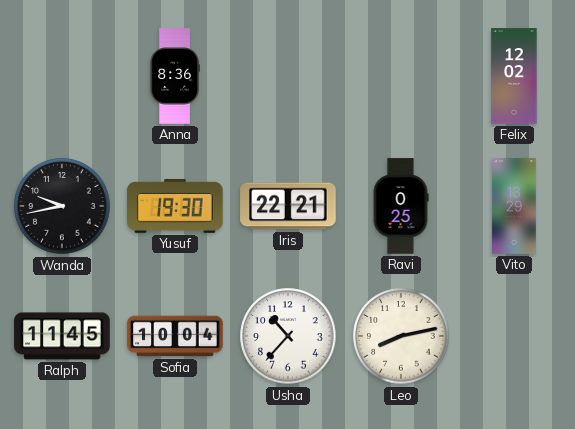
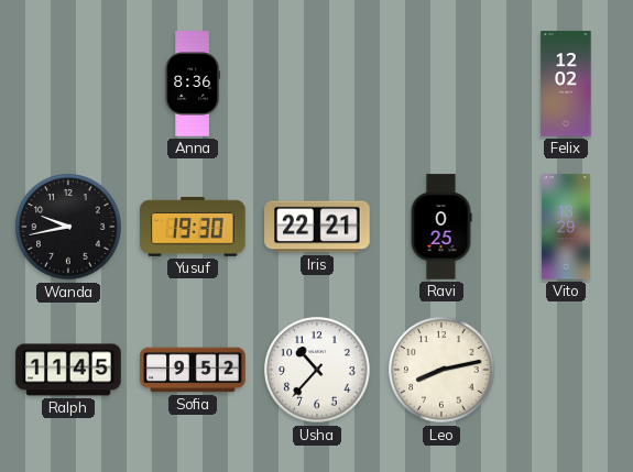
Sofia: 10:04 -> 9:52
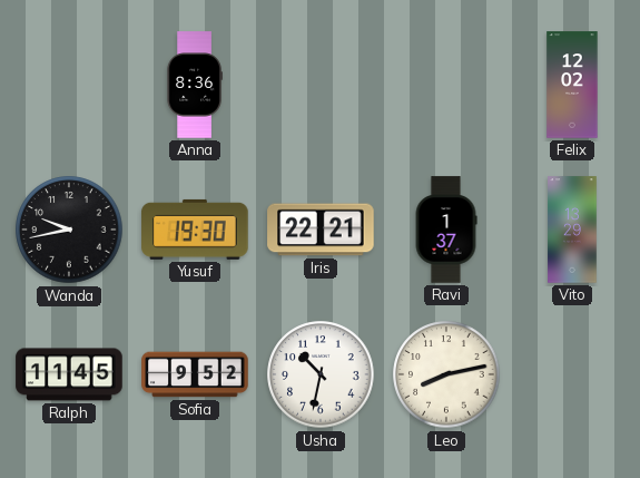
Ravi: 0:25 -> 1:37
Usha: 10:37 -> 10:32
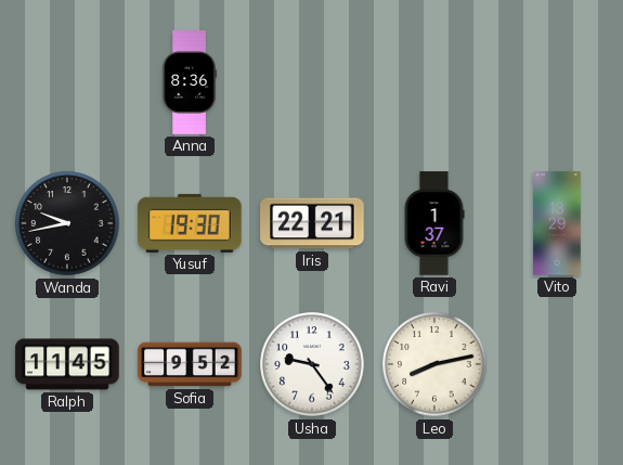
Felix: 12:02 -> none
Usha: 10:32 -> 9:24
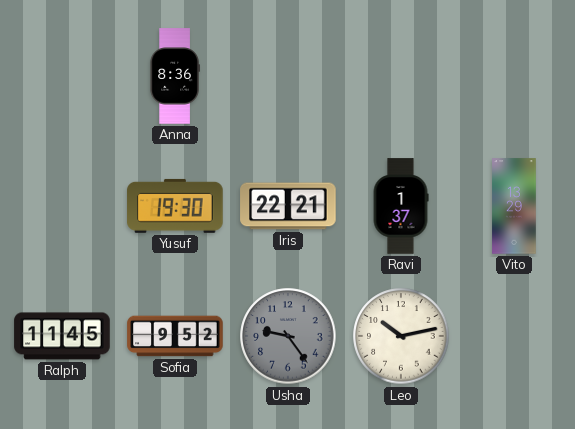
Wanda: 9:43 -> none
Usha dial: white -> grey
Leo: 8:13 -> 10:13
